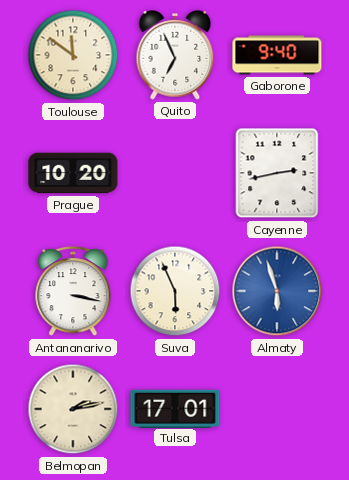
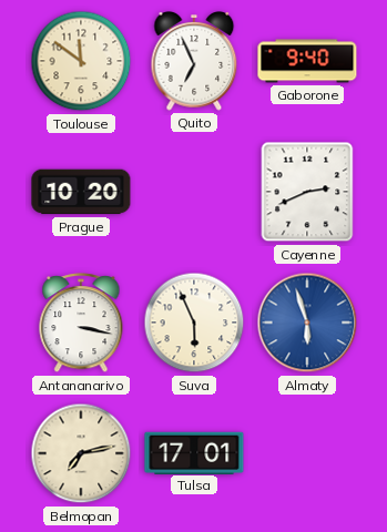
Cayenne: 2:43 -> 2:41
Belmopan: 2:13 -> 7:13
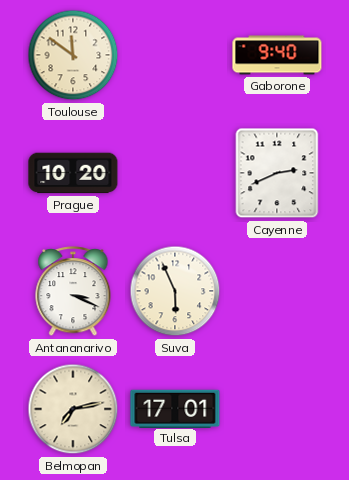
Quito: 6:56 -> none
Antananarivo: 3:17 -> 3:19
Almaty: 5:57 -> none
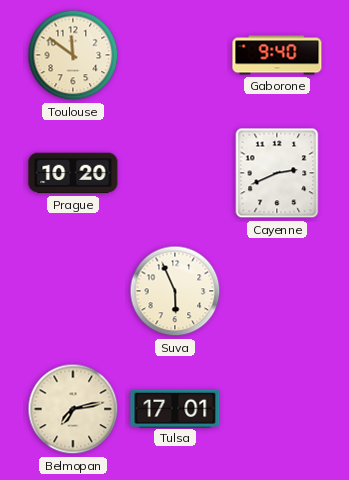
Antananarivo: 3:19 -> none
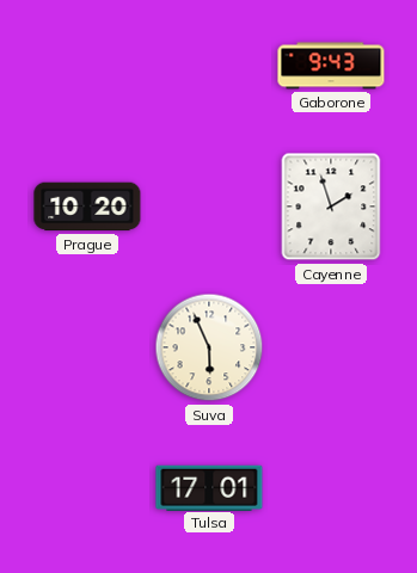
Toulouse: 11:51 -> none
Gaborone: 9:40 -> 9:43
Cayenne: 2:41 -> 1:57
Belmopan: 7:13 -> none
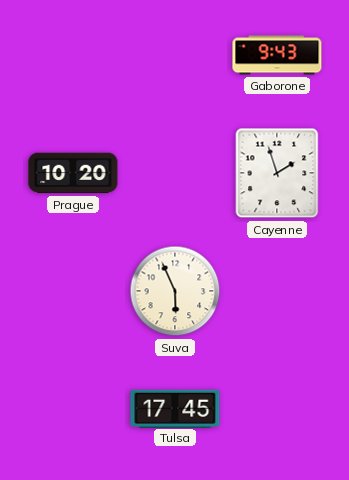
Tulsa: 17:01 -> 17:45
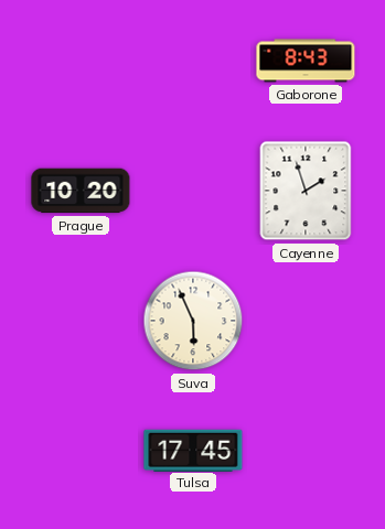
Gaborone: 9:43 -> 8:43
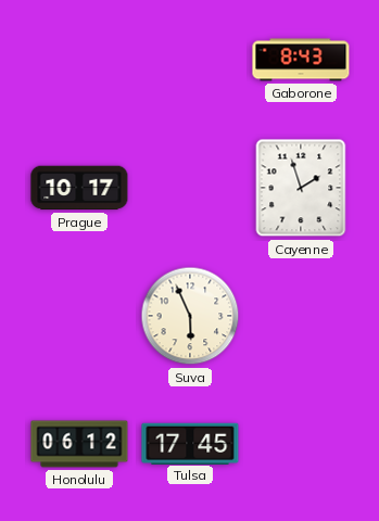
Prague: 10:20 -> 10:17
Honolulu: none -> 06:12
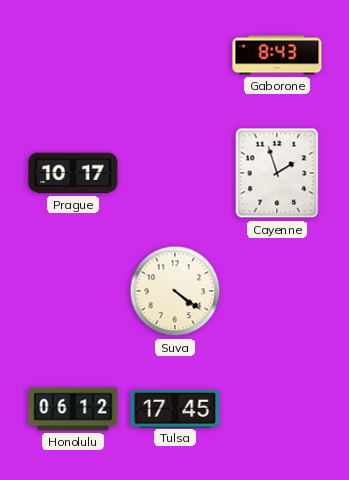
Suva: 5:56 -> 4:21
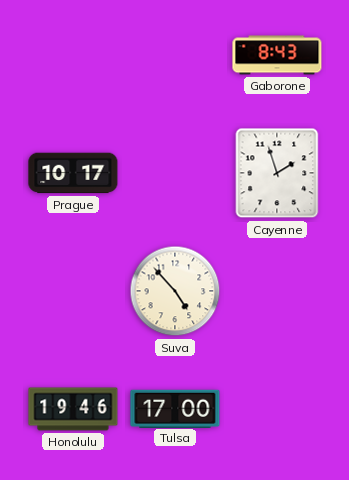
Suva: 4:21 -> 4:53
Honolulu: 06:12 -> 19:46
Tulsa: 17:45 -> 17:00
